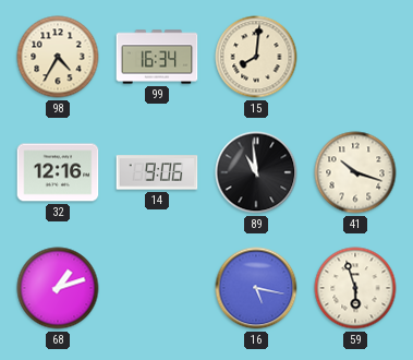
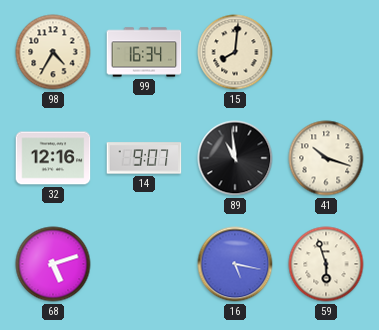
14: 9:06 -> 9:07
68: 1:12 -> 5:12
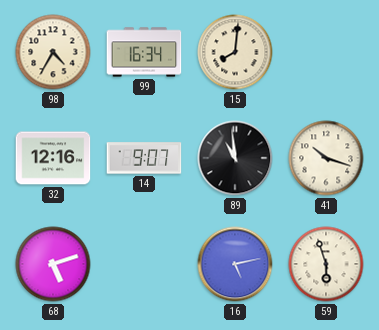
16: 5:17 -> 5:13
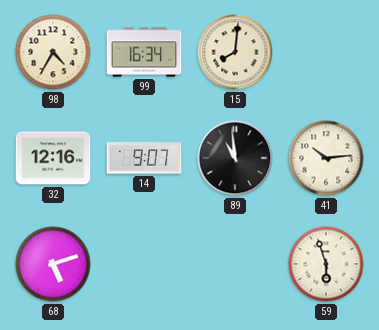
41: 10:18 -> 10:14
16: 5:13 -> none
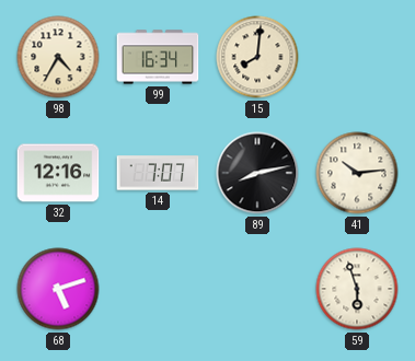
14: 9:07 -> 7:07
89: 10:59 -> 8:13
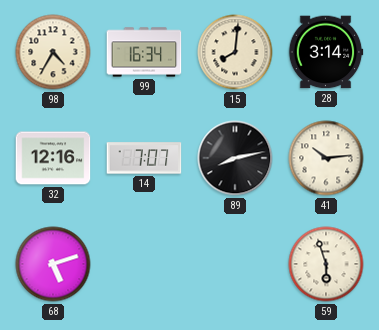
28: none -> 3:14
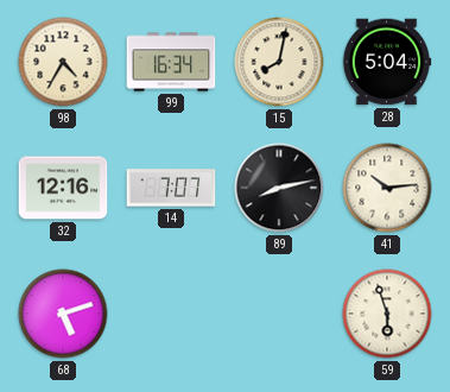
15: 8:01 -> 8:02
28: 3:14 -> 5:04
